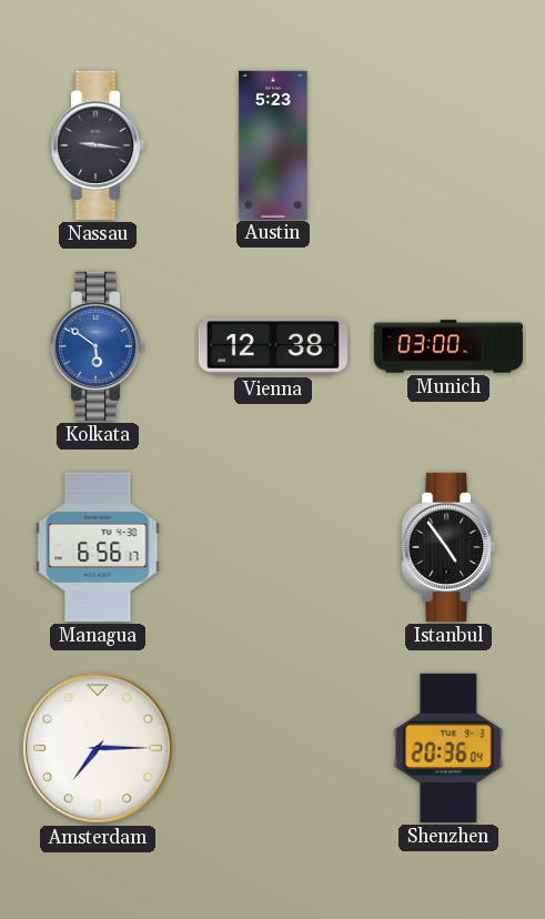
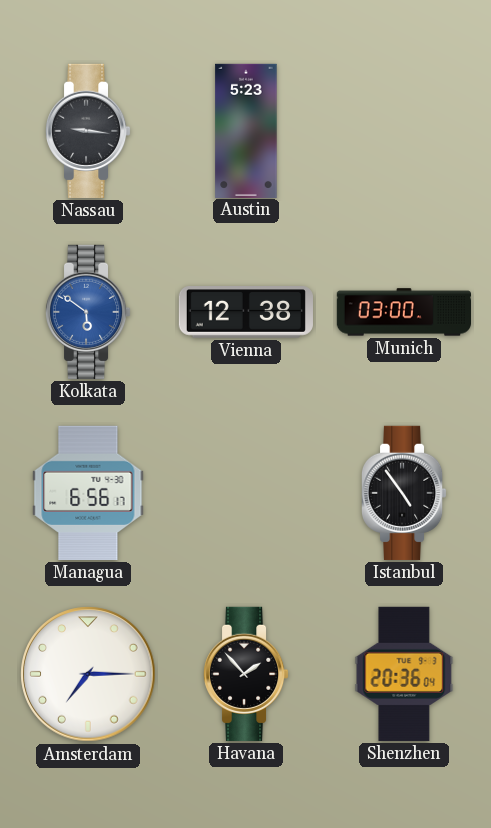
Havana: none -> 1:53
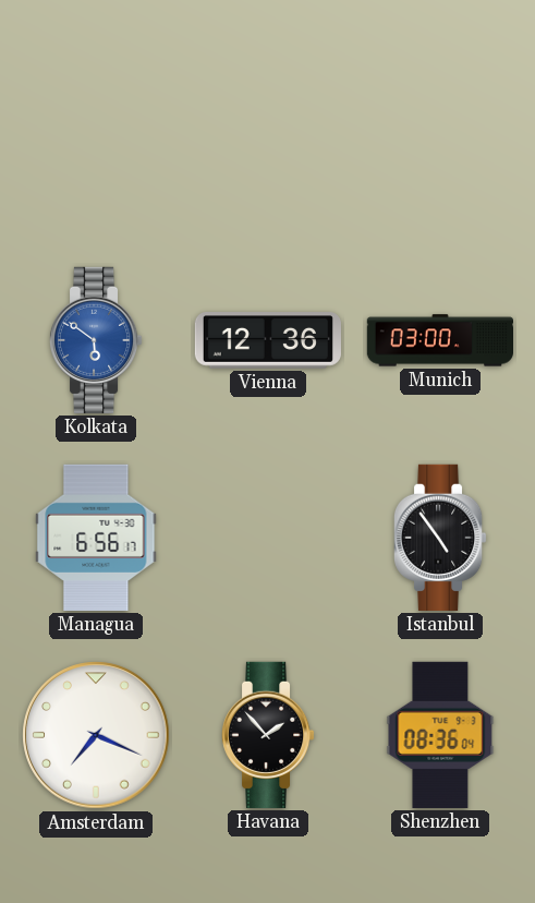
Nassau: 9:16 -> none
Austin: 5:23 -> none
Vienna: 12:38 -> 12:36
Amsterdam: 7:15 -> 7:19
Shenzhen: 20:36 -> 08:36
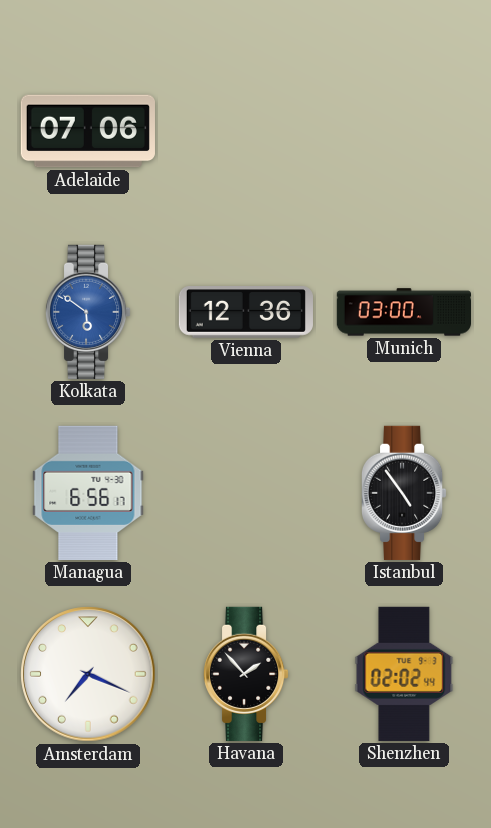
Adelaide: none -> 07:06
Shenzhen: 08:36 -> 02:02
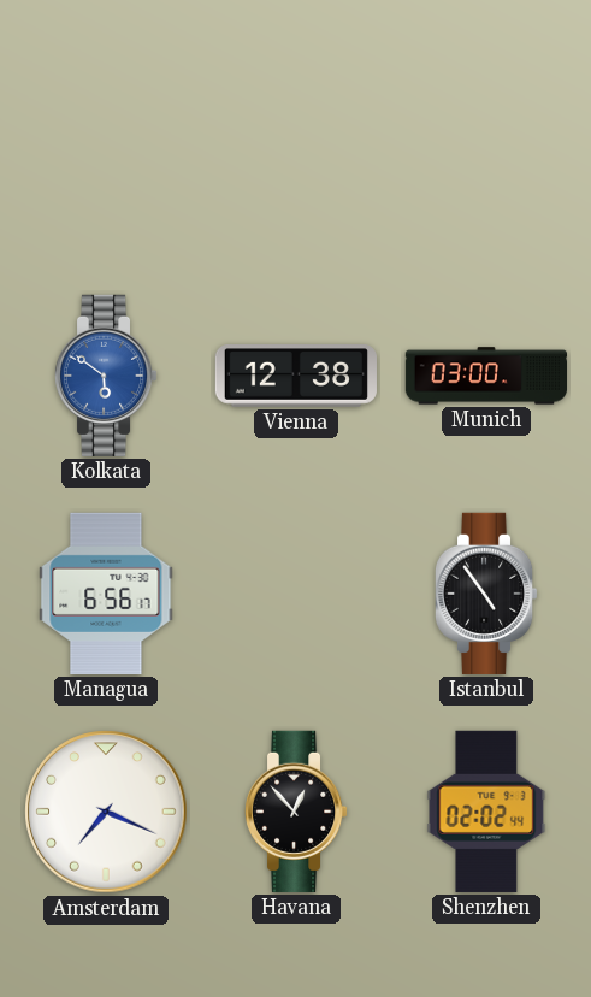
Adelaide: 07:06 -> none
Vienna: 12:36 -> 12:38
Havana: 1:53 -> 12:53
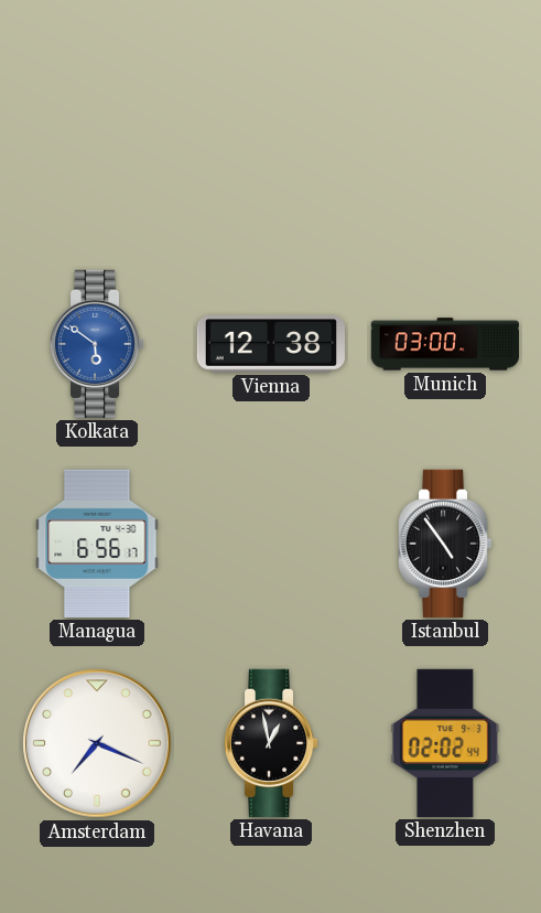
Havana: 12:53 -> 12:58
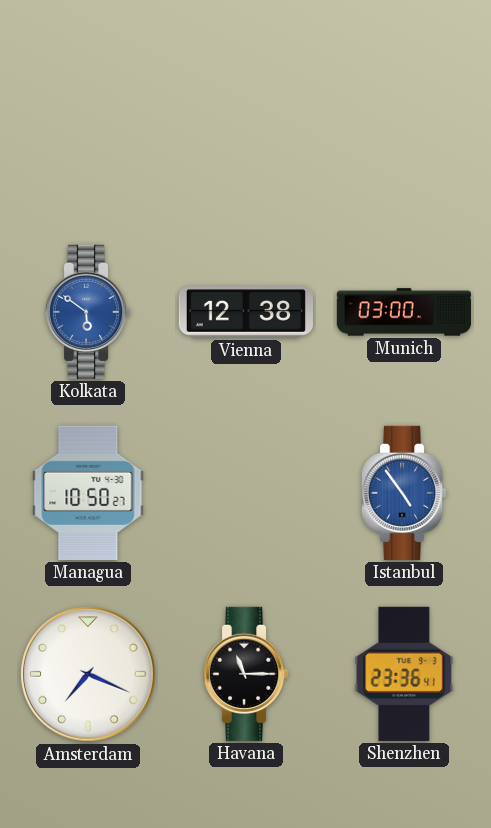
Managua: 6:56 -> 10:50
Istanbul dial: black -> blue
Havana: 12:58 -> 11:15
Shenzhen: 02:02 -> 23:36
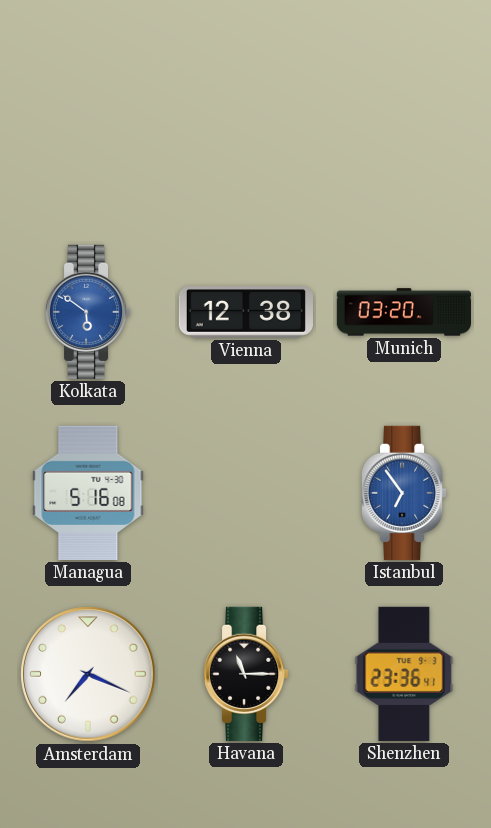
Munich: 03:00 -> 03:20
Managua: 10:50 -> 5:16
Istanbul: 4:54 -> 6:54
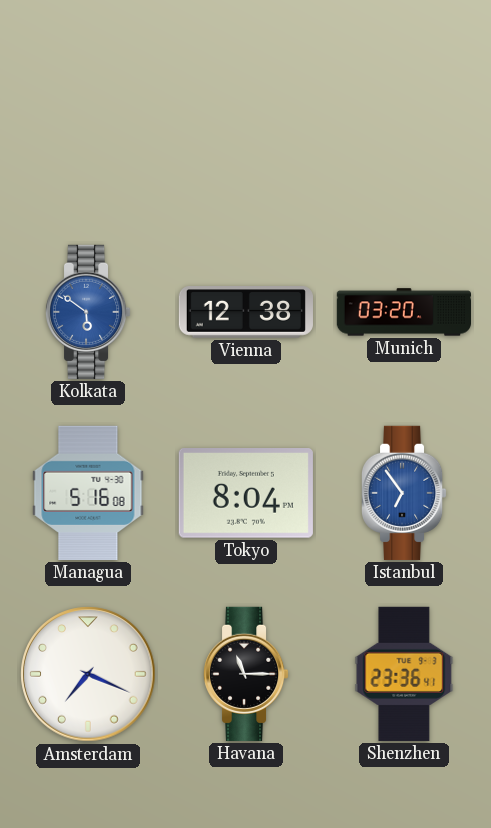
Tokyo: none -> 8:04
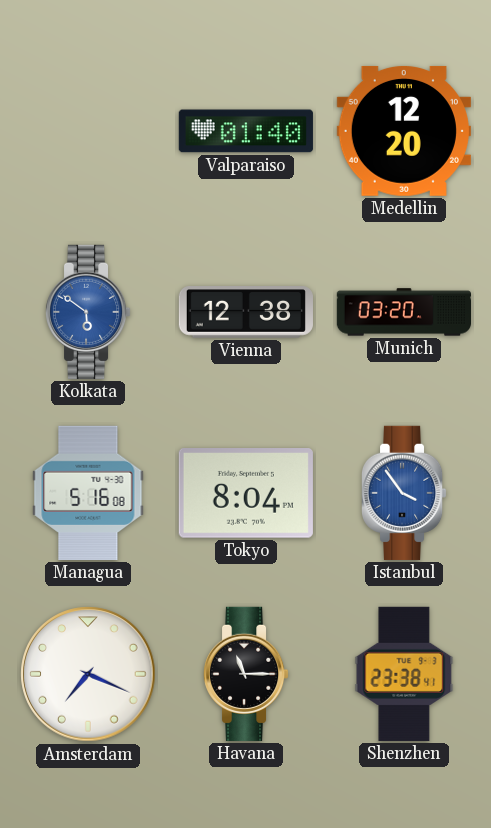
Valparaiso: none -> 01:40
Medellin: none -> 12:20
Istanbul: 6:54 -> 3:54
Shenzhen: 23:36 -> 23:38
